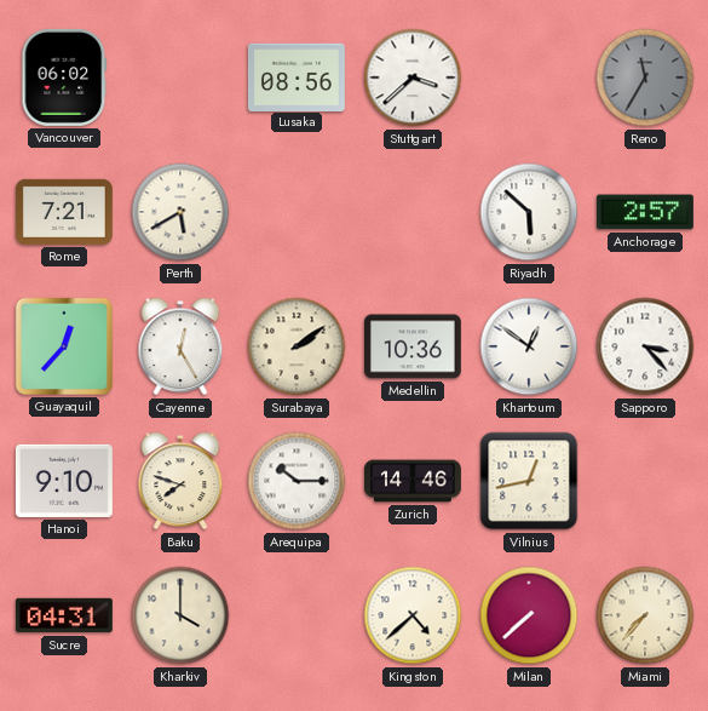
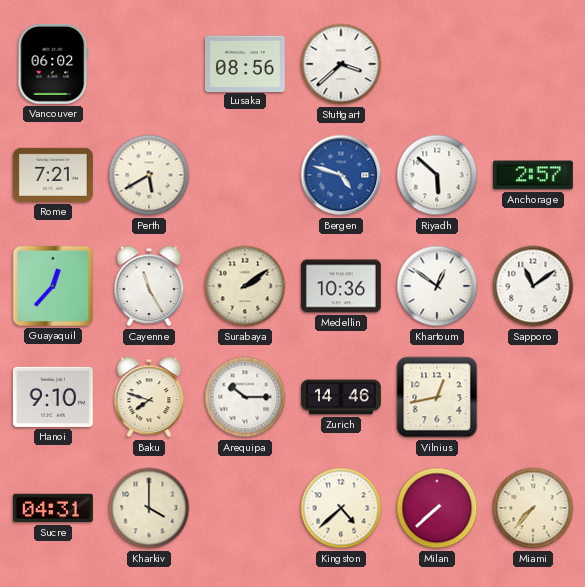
Reno: 11:35 -> none
Bergen: none -> 4:48
Cayenne: 12:25 -> 11:25
Sapporo: 3:23 -> 11:09
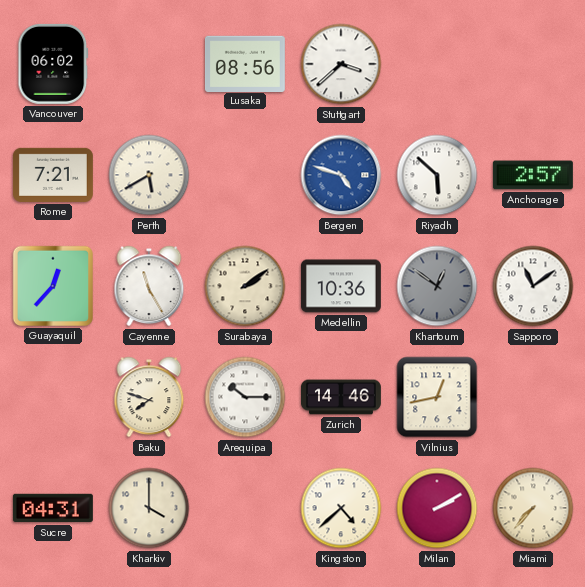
Khartoum dial: white -> grey
Hanoi: 9:10 -> none
Milan: 7:38 -> 2:10
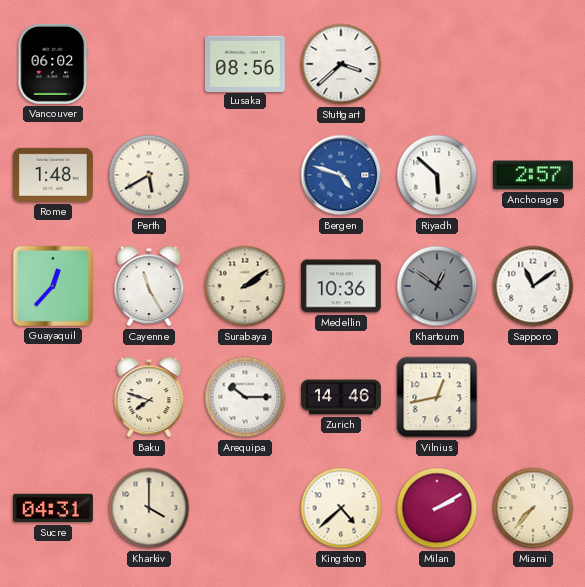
Rome: 7:21 -> 1:48
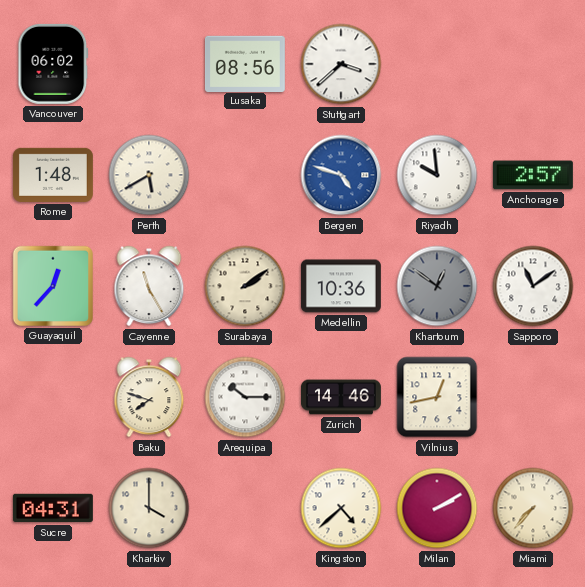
Riyadh: 5:52 -> 9:59
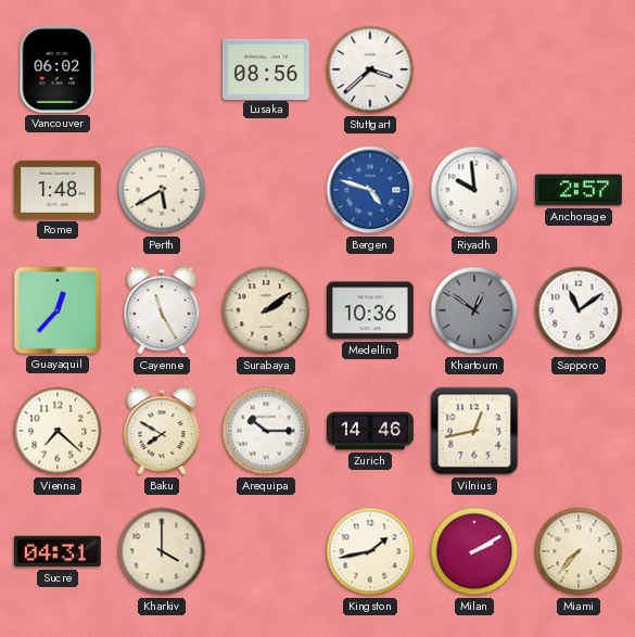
Vienna: none -> 7:22
Baku: 7:48 -> 7:50
Kingston: 4:38 -> 1:43
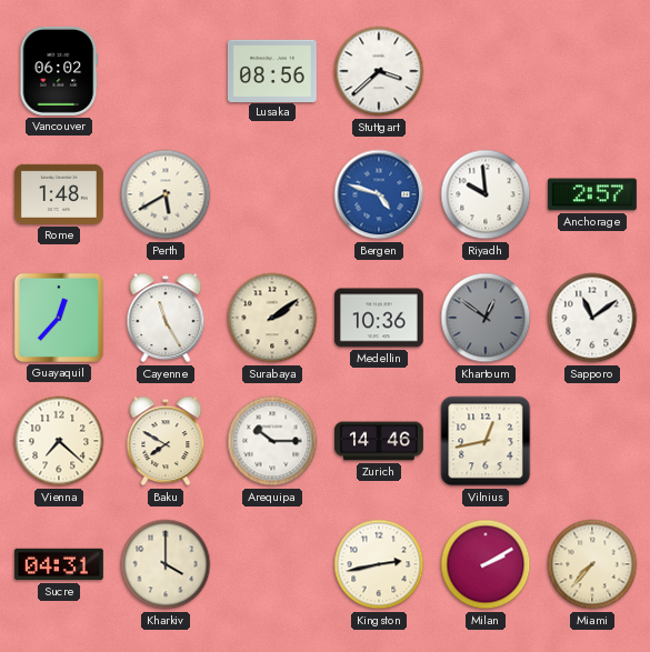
Kingston: 1:43 -> 2:43
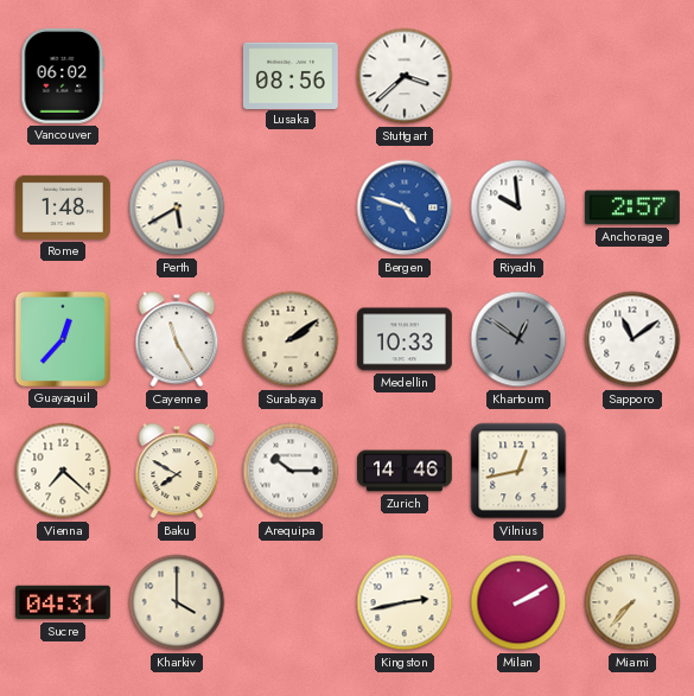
Medellin: 10:36 -> 10:33
